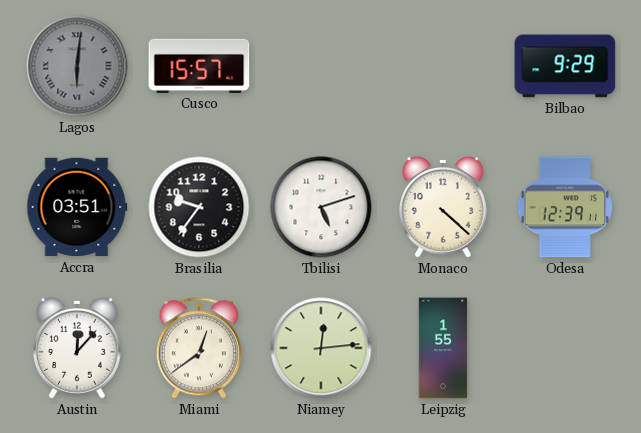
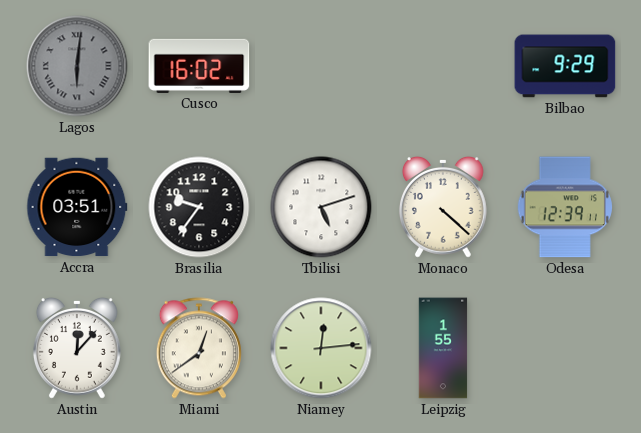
Cusco: 15:57 -> 16:02
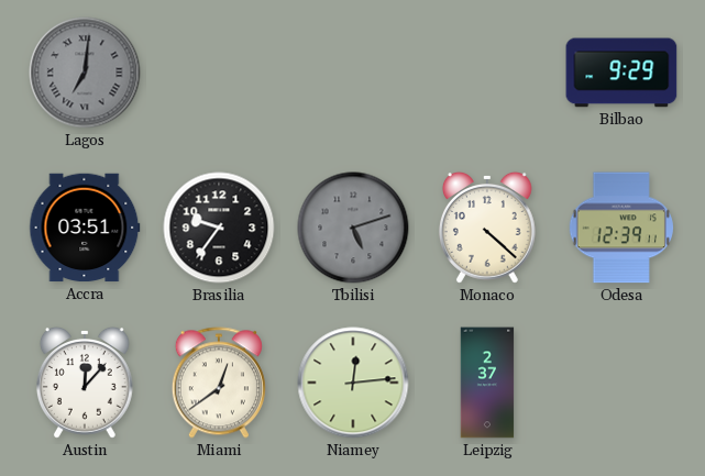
Lagos: 6:01 -> 7:01
Cusco: 16:02 -> none
Tbilisi dial: white -> grey
Leipzig: 1:55 -> 2:37
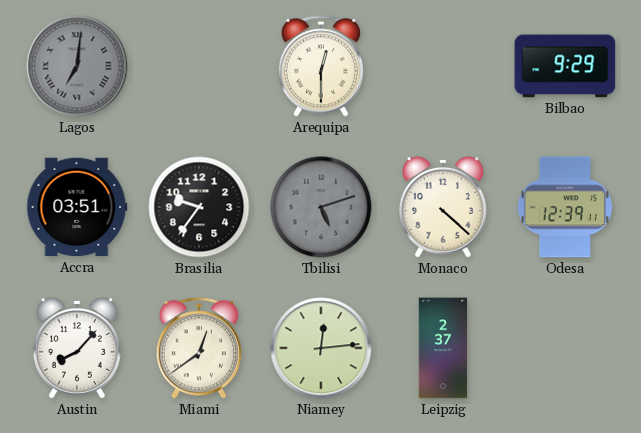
Arequipa: none -> 12:30
Austin: 12:07 -> 8:07
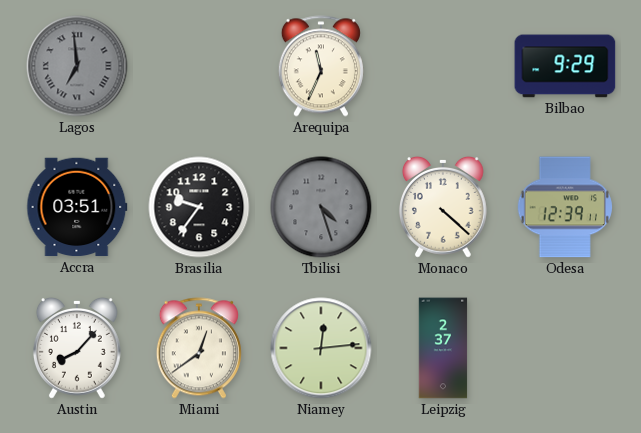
Lagos: 7:01 -> 6:59
Arequipa: 12:30 -> 11:34
Tbilisi: 5:12 -> 4:27
